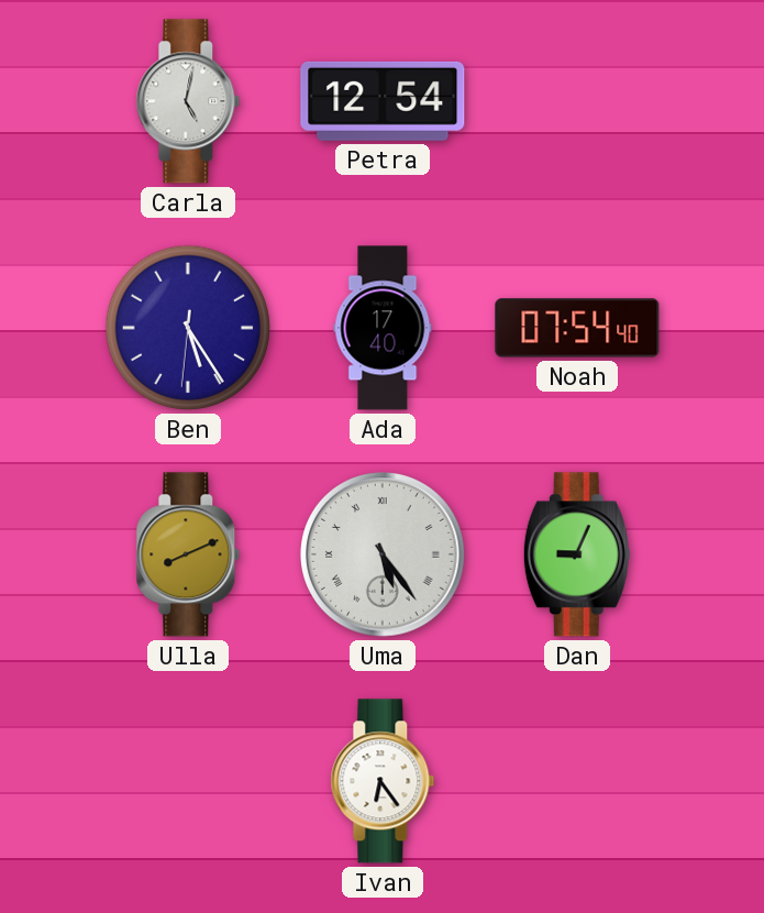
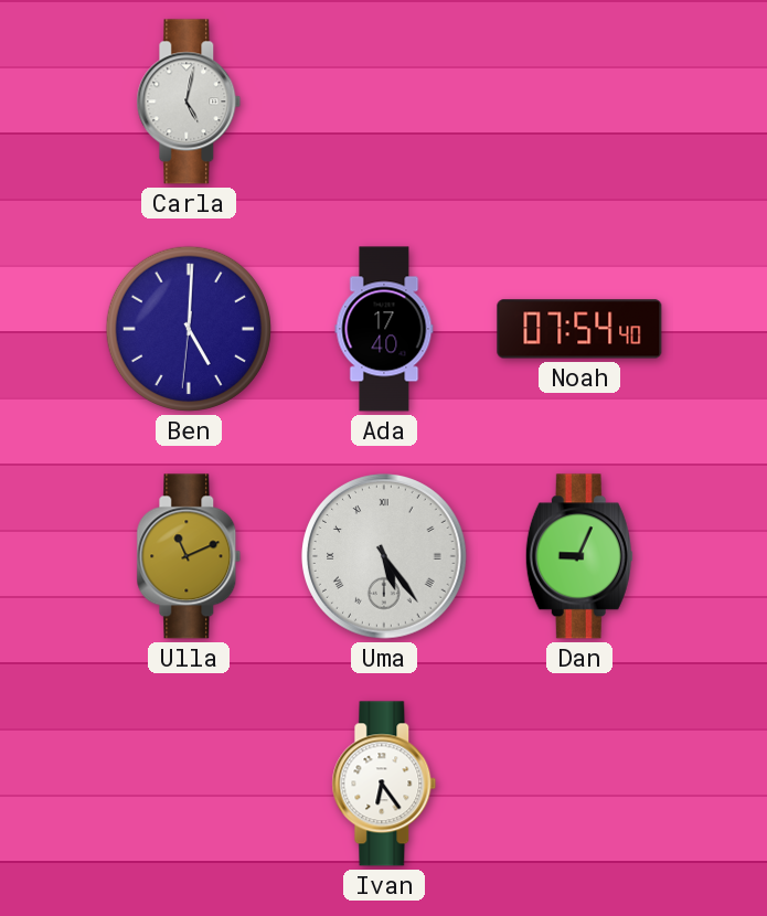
Petra: 12:54 -> none
Ben: 5:24 -> 5:00
Ulla: 8:11 -> 11:11
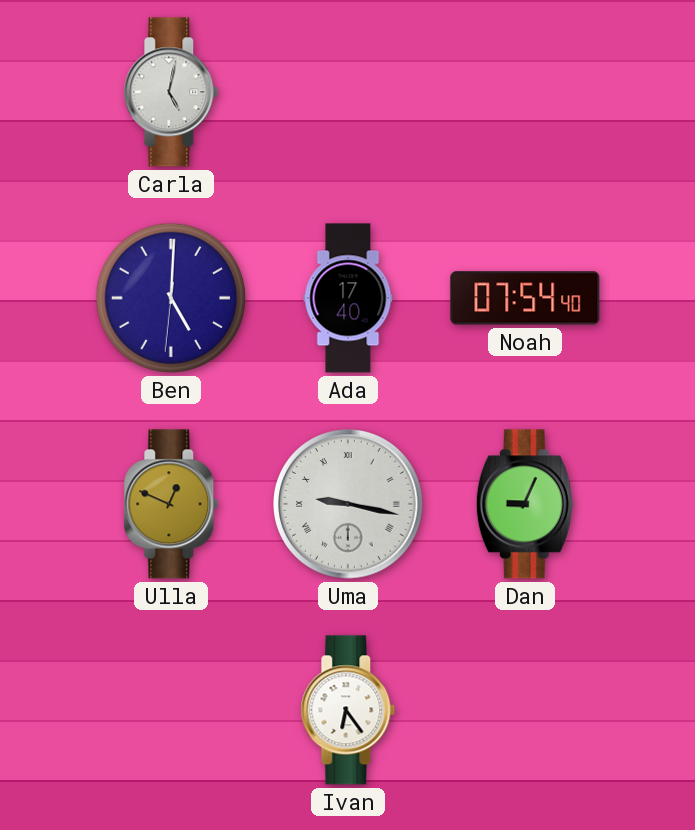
Ulla: 11:11 -> 12:49
Uma: 5:24 -> 9:17
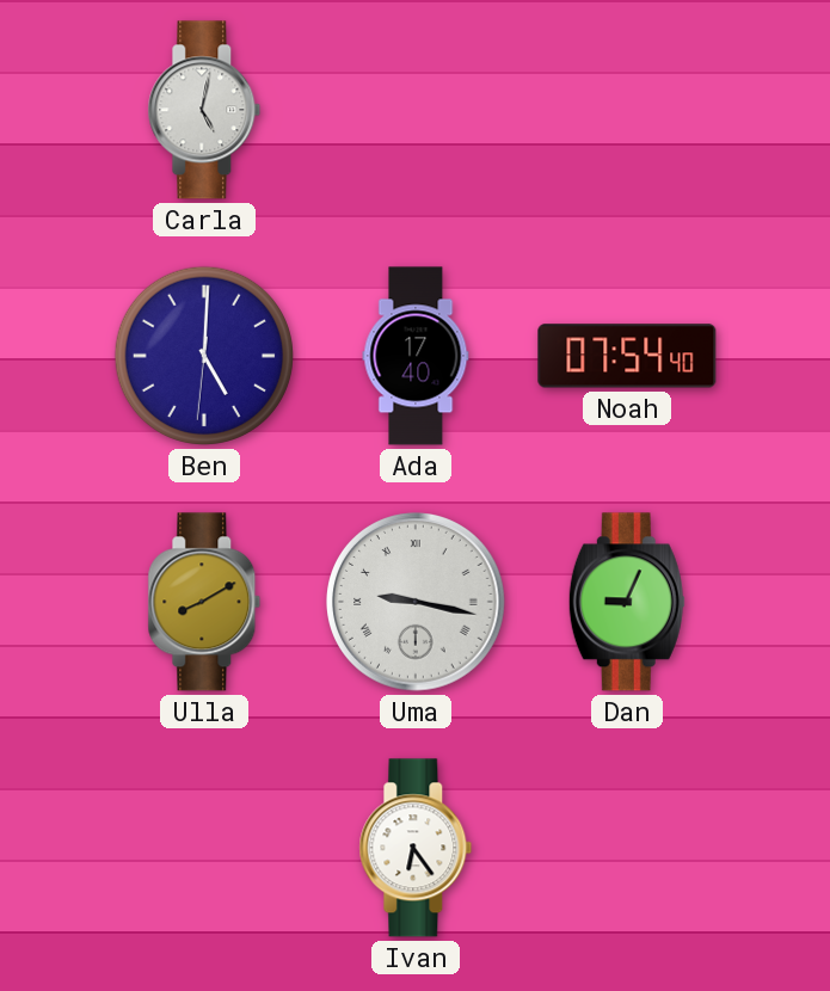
Ulla: 12:49 -> 8:10
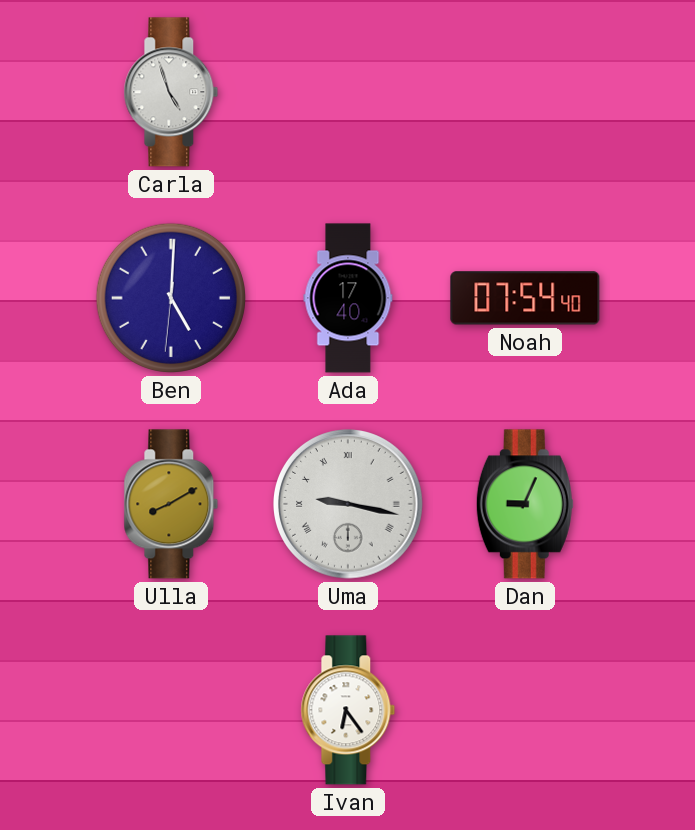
Carla: 5:02 -> 4:57
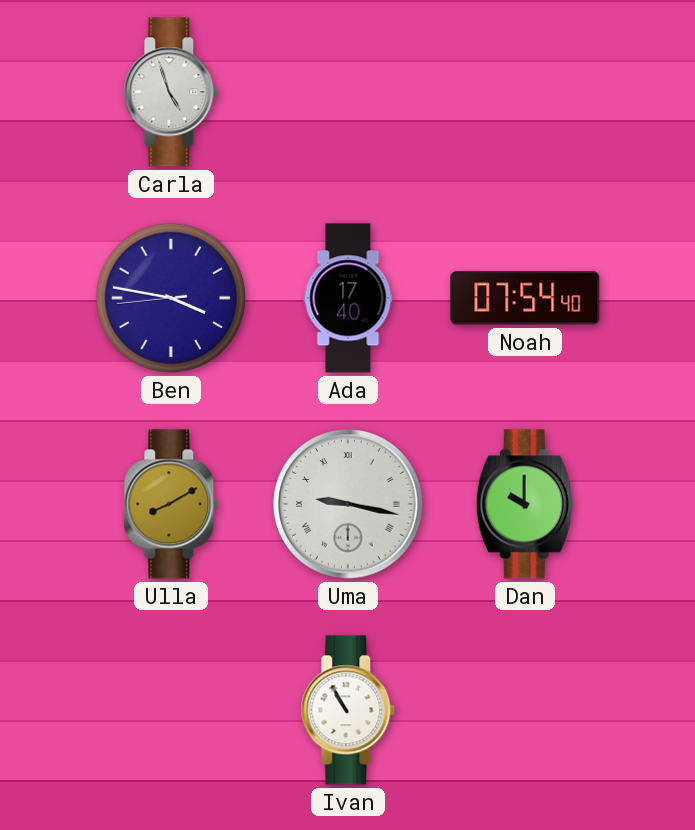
Ben: 5:00 -> 3:46
Dan: 9:04 -> 10:00
Ivan: 6:24 -> 10:55
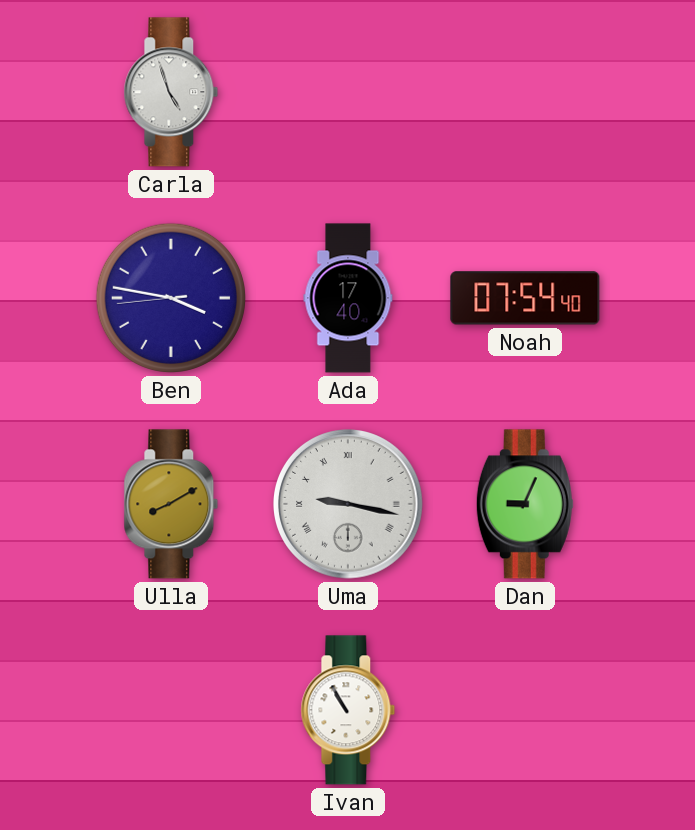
Dan: 10:00 -> 9:04
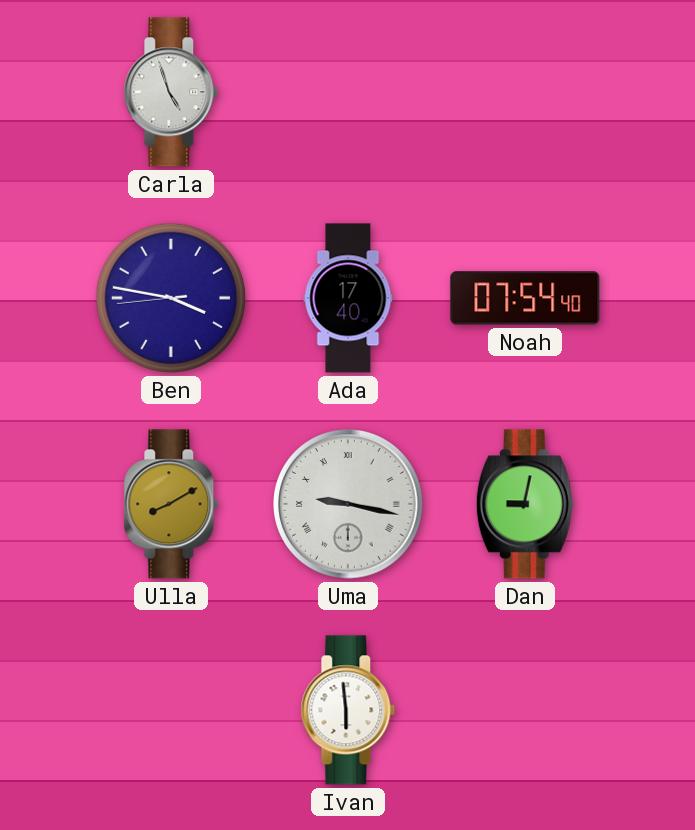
Dan: 9:04 -> 9:02
Ivan: 10:55 -> 5:59
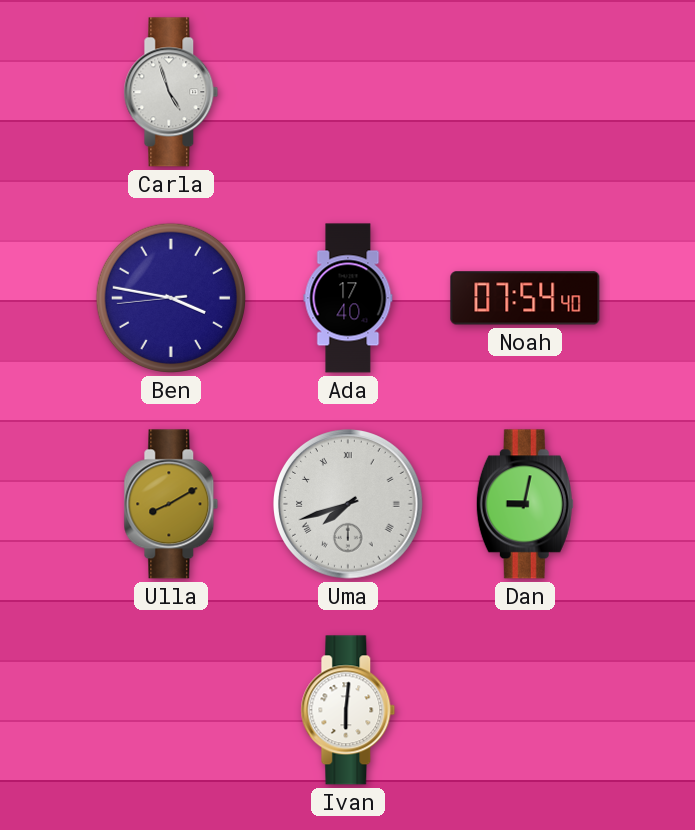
Uma: 9:17 -> 7:42
Ivan: 5:59 -> 6:01
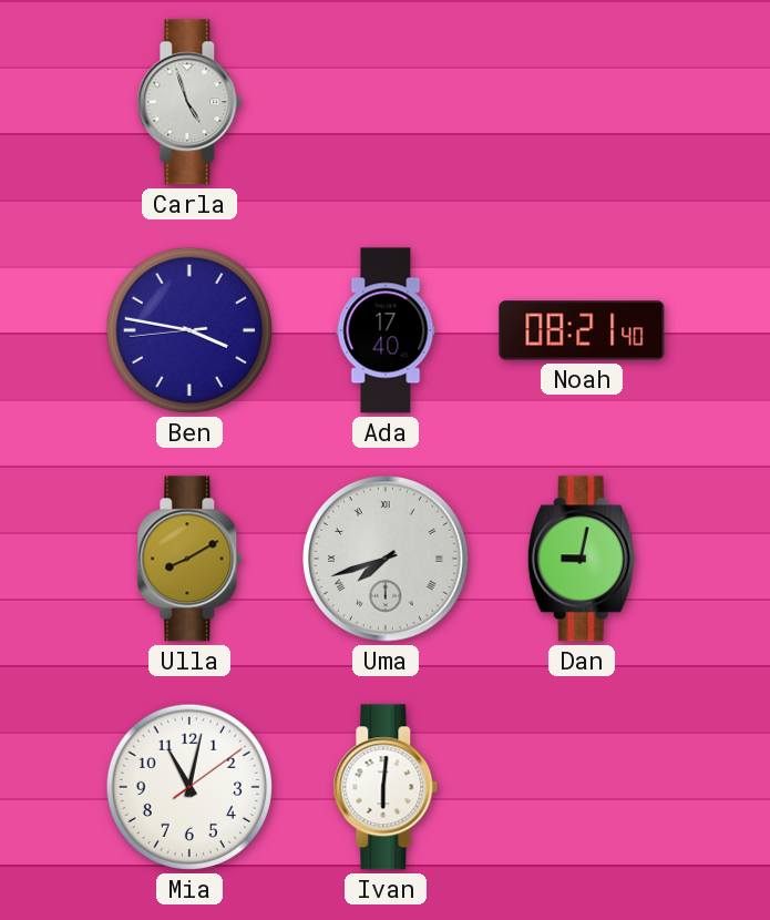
Noah: 07:54 -> 08:21
Mia: none -> 11:02
